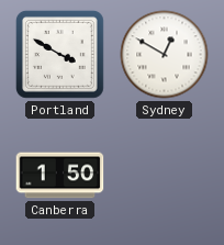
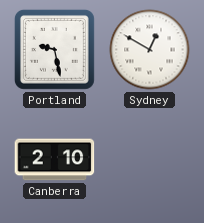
Portland: 3:50 -> 9:28
Canberra: 1:50 -> 2:10
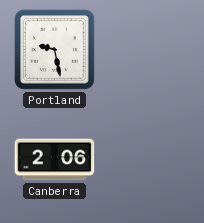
Sydney: 12:50 -> none
Canberra: 2:10 -> 2:06
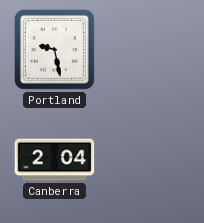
Canberra: 2:06 -> 2:04
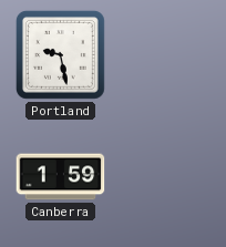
Canberra: 2:04 -> 1:59
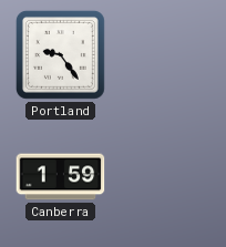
Portland: 9:28 -> 9:24
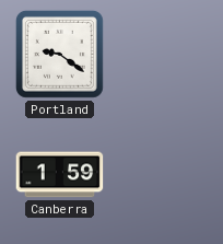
Portland: 9:24 -> 9:21
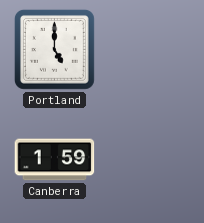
Portland: 9:21 -> 5:00
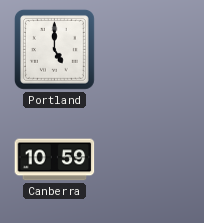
Canberra: 1:59 -> 10:59
